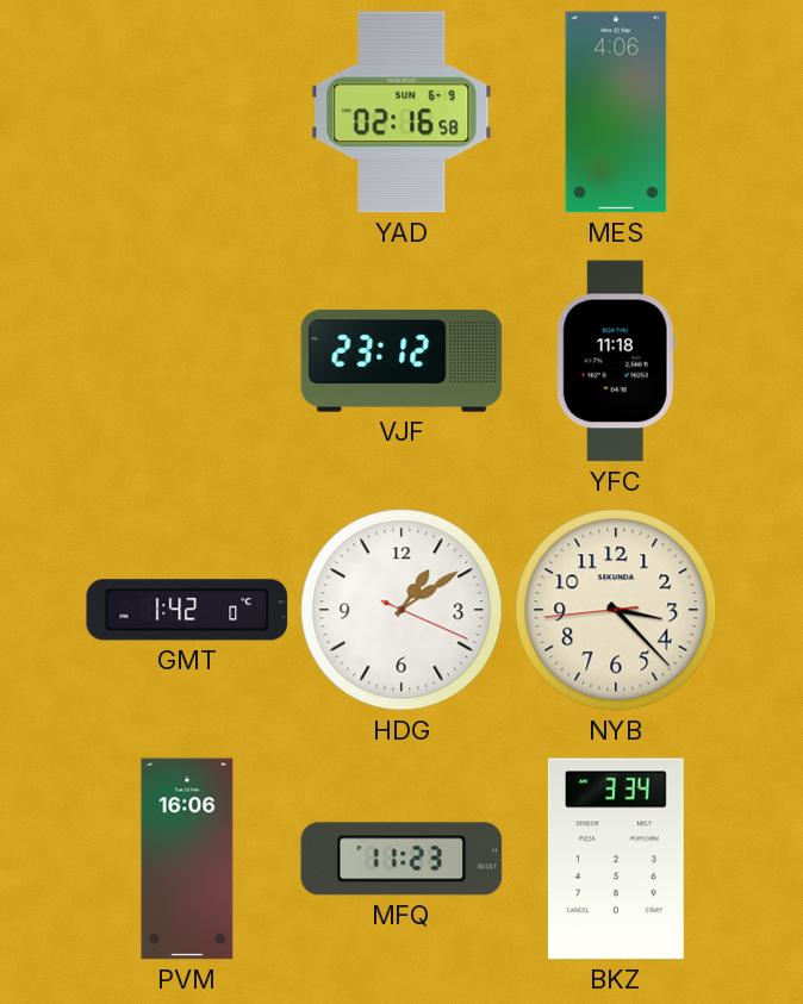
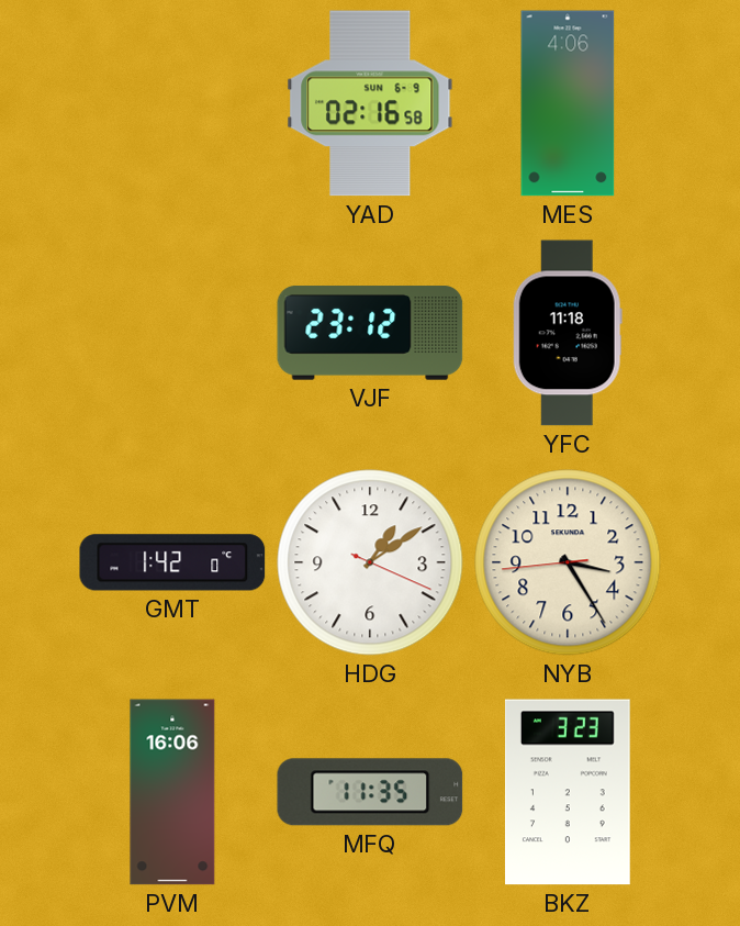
NYB: 3:22 -> 3:24
MFQ: 11:23 -> 11:35
BKZ: 3:34 -> 3:23
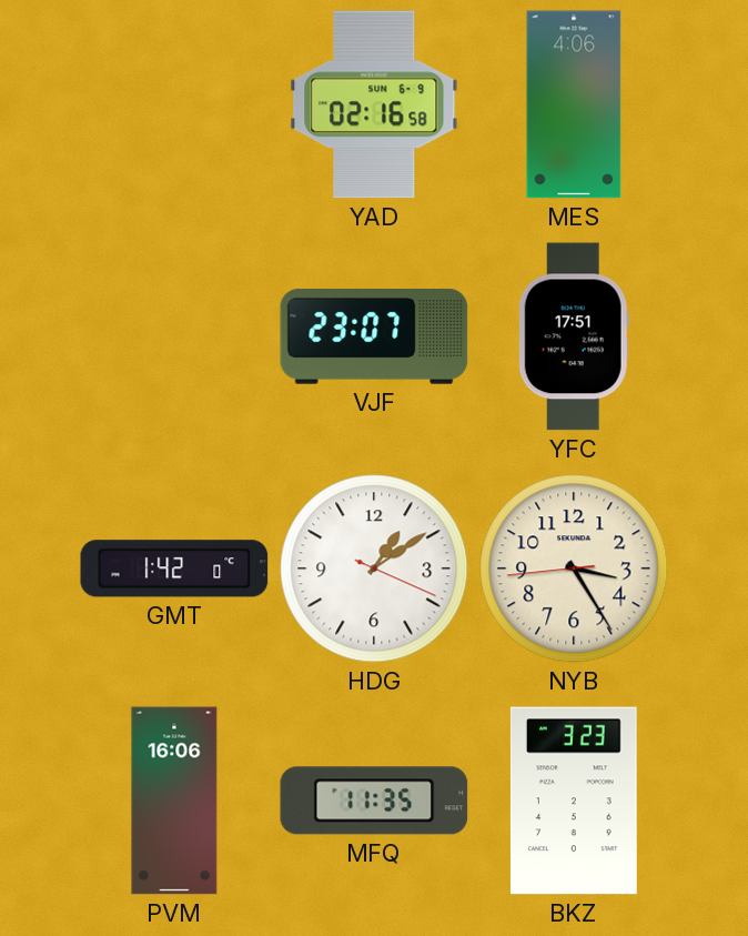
VJF: 23:12 -> 23:07
YFC: 11:18 -> 17:51
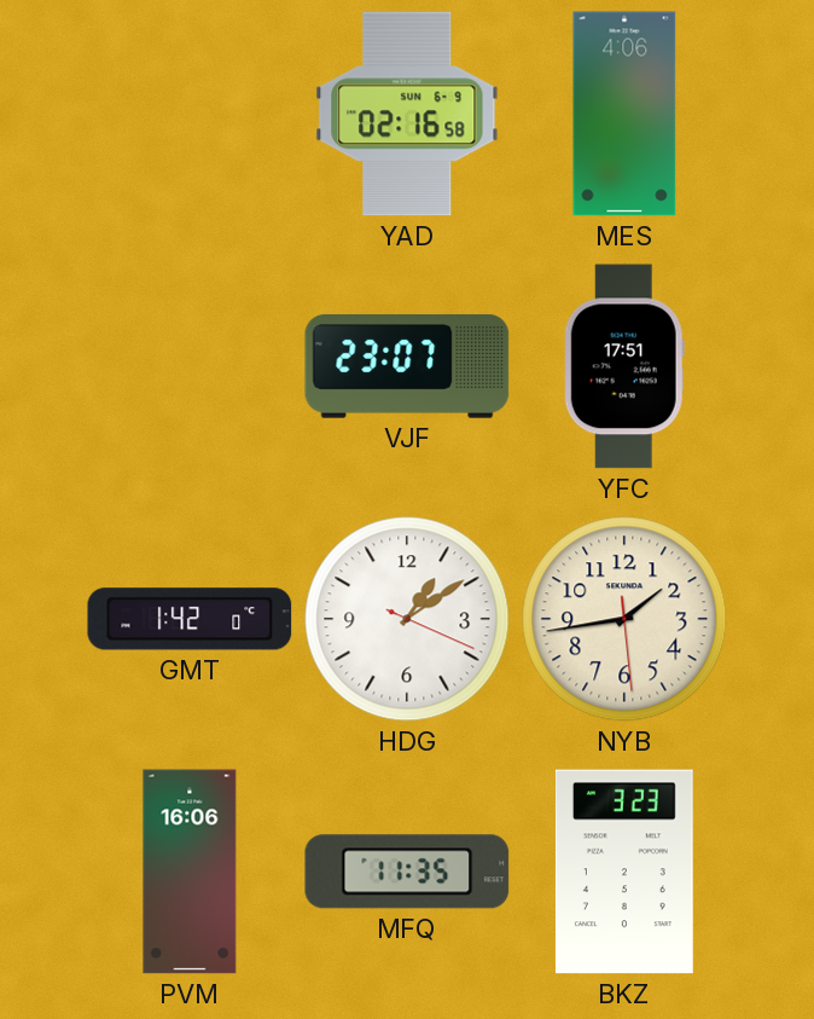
NYB: 3:24 -> 1:43
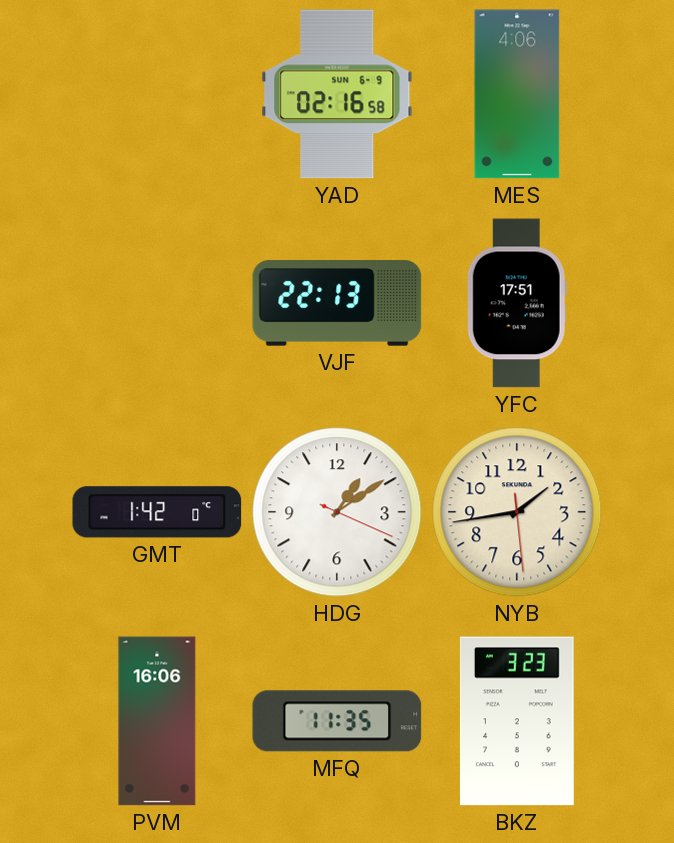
VJF: 23:07 -> 22:13
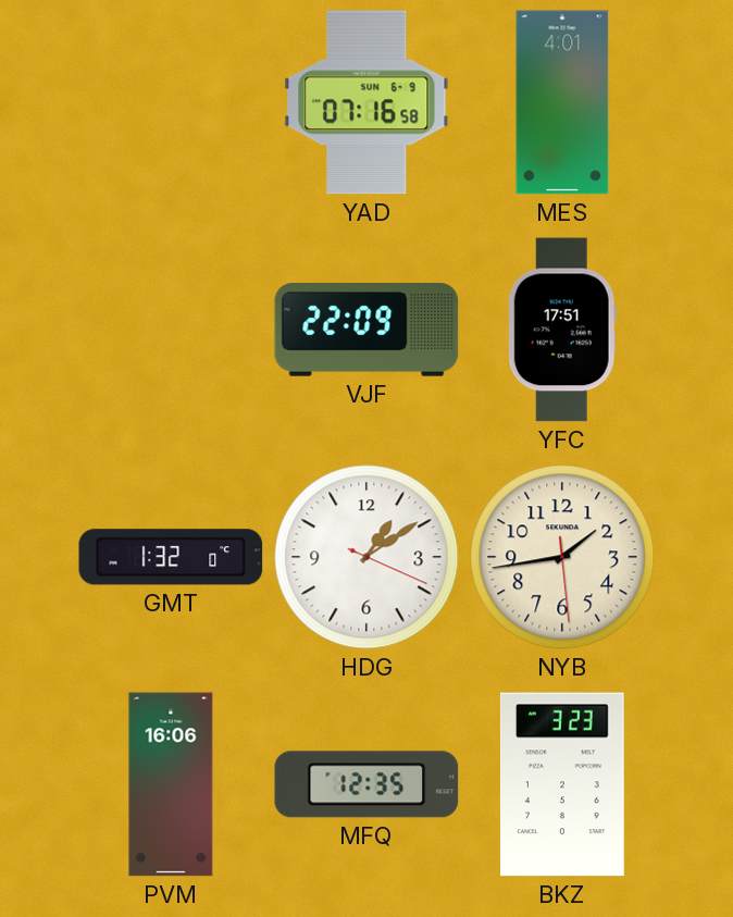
YAD: 02:16 -> 07:16
MES: 4:06 -> 4:01
VJF: 22:13 -> 22:09
GMT: 1:42 -> 1:32
MFQ: 11:35 -> 12:35
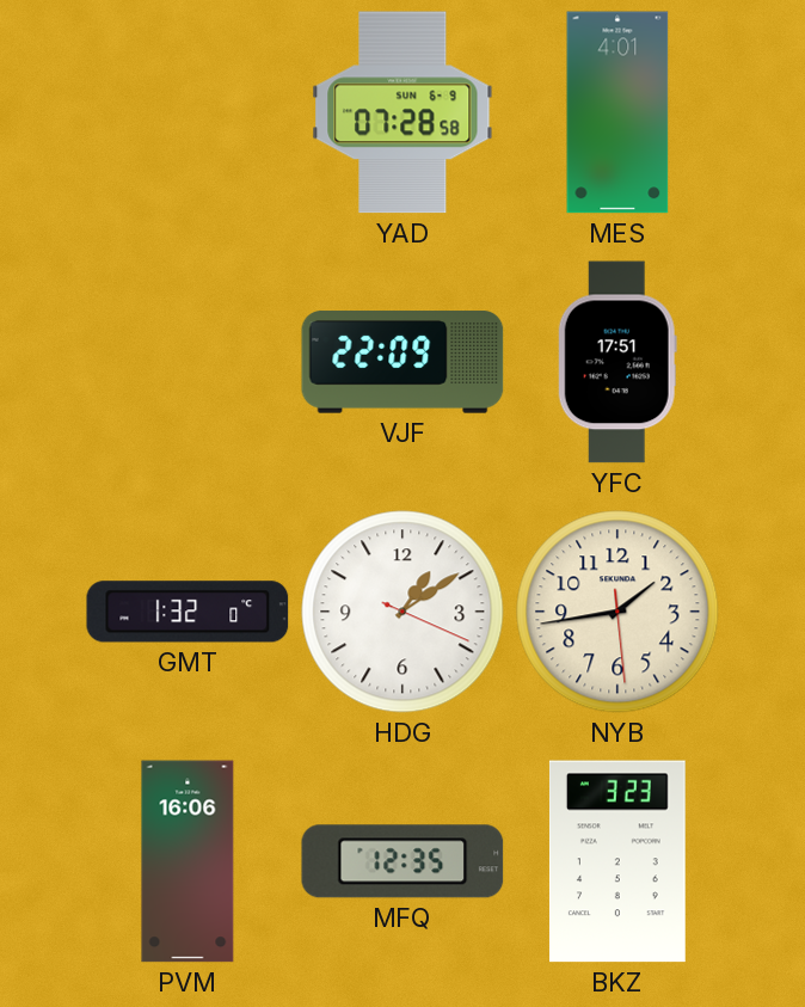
YAD: 07:16 -> 07:28
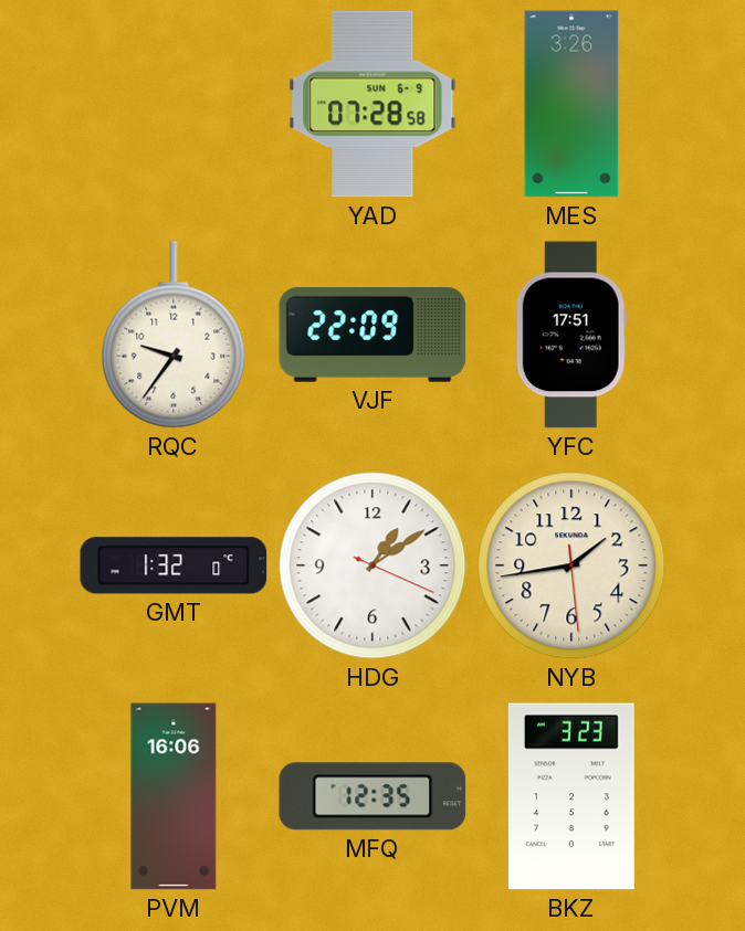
MES: 4:01 -> 3:26
RQC: none -> 9:36
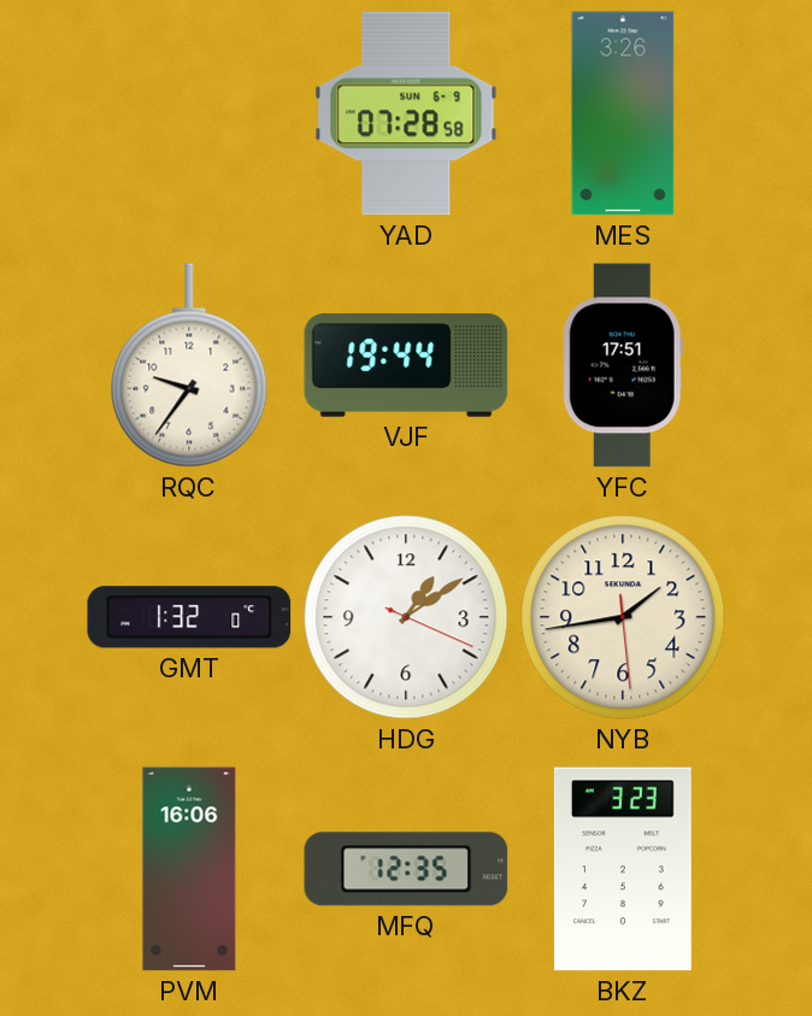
VJF: 22:09 -> 19:44
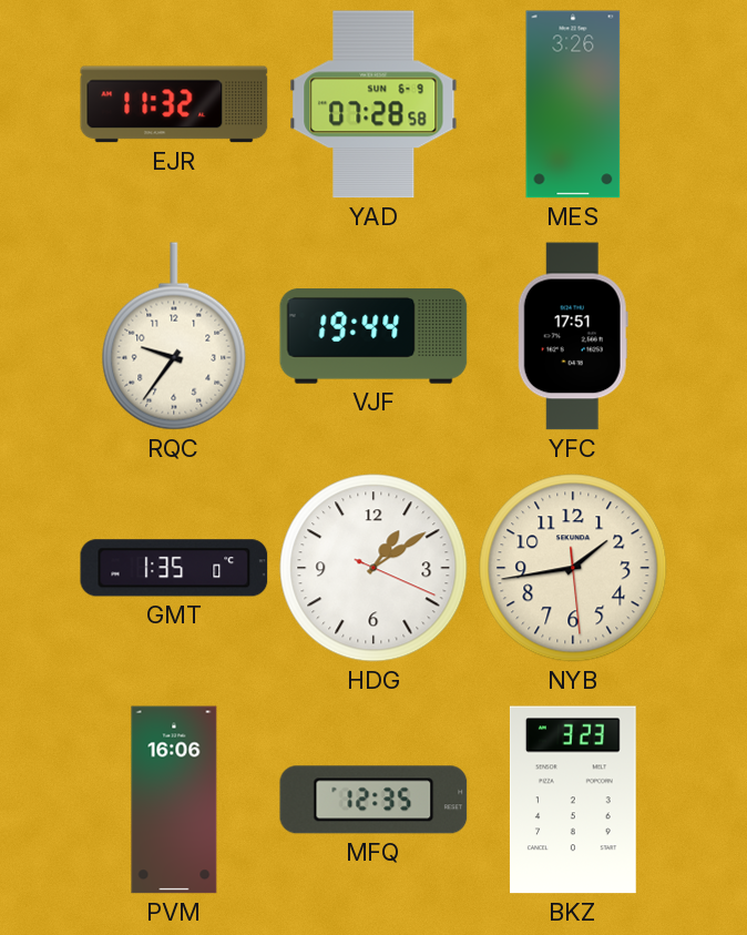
EJR: none -> 11:32
GMT: 1:32 -> 1:35
